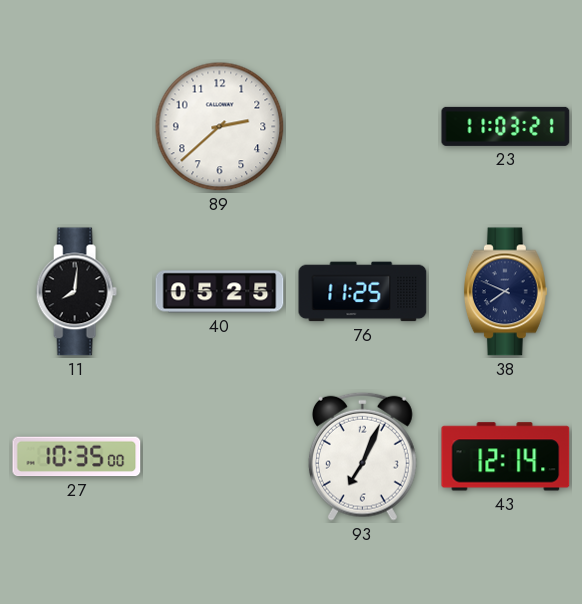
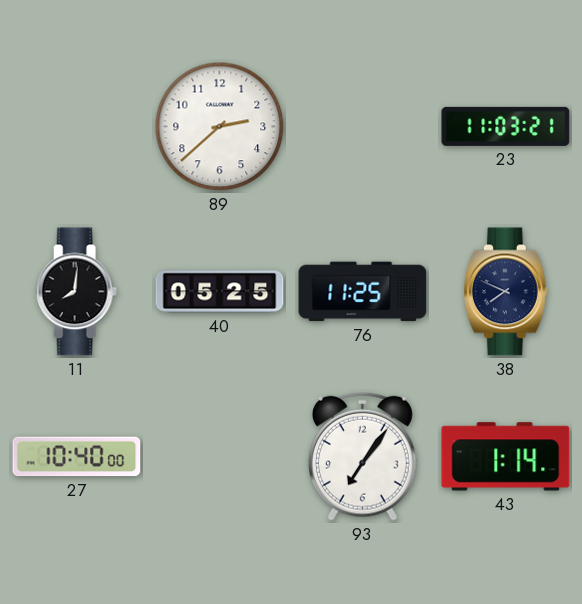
27: 10:35 -> 10:40
93: 7:04 -> 7:06
43: 12:14 -> 1:14
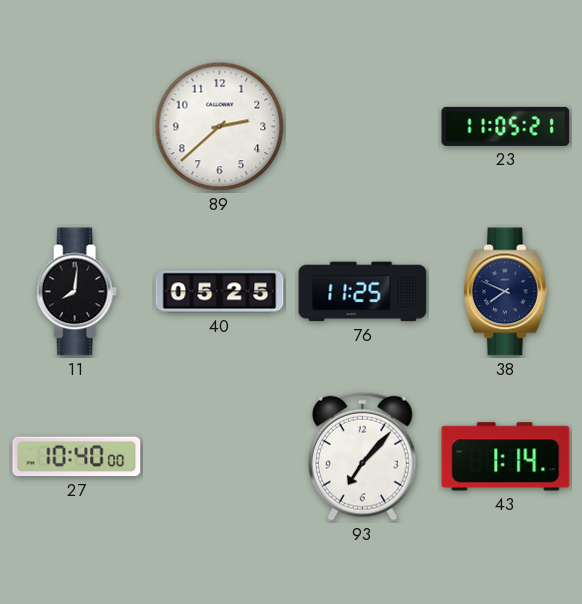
23: 11:03 -> 11:05
93: 7:06 -> 7:07
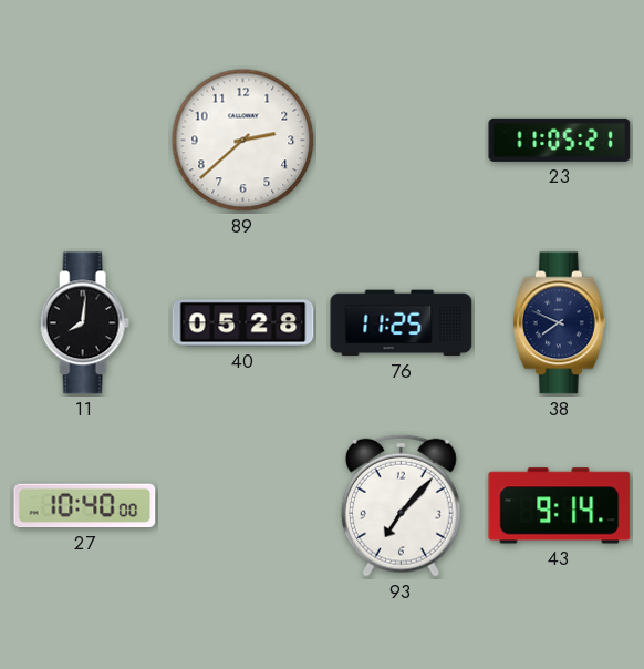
40: 05:25 -> 05:28
43: 1:14 -> 9:14
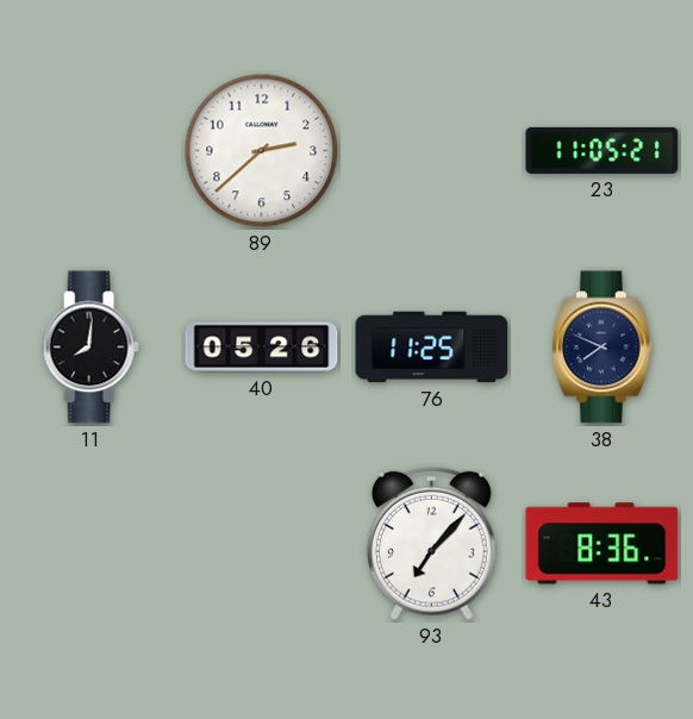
40: 05:28 -> 05:26
27: 10:40 -> none
43: 9:14 -> 8:36
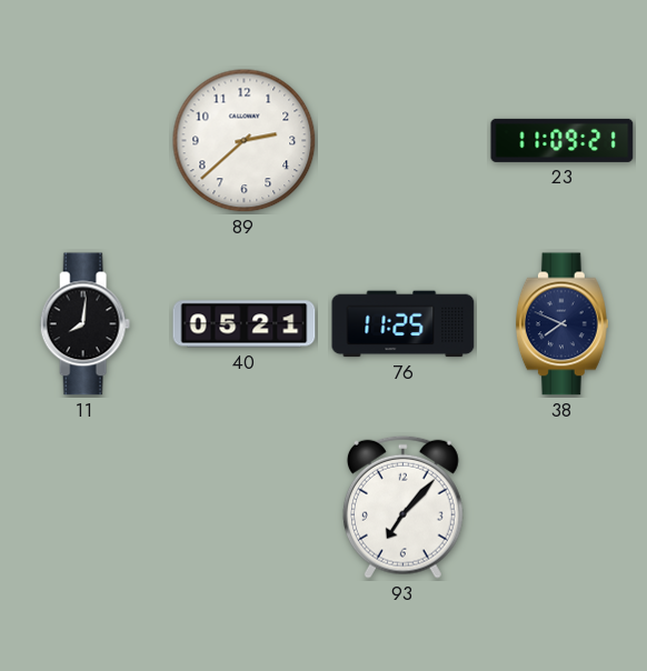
23: 11:05 -> 11:09
40: 05:26 -> 05:21
43: 8:36 -> none
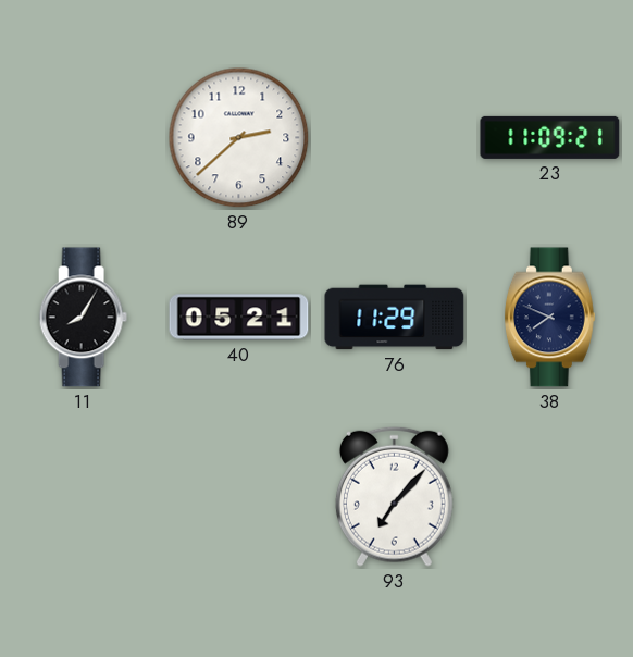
11: 8:01 -> 8:05
76: 11:25 -> 11:29
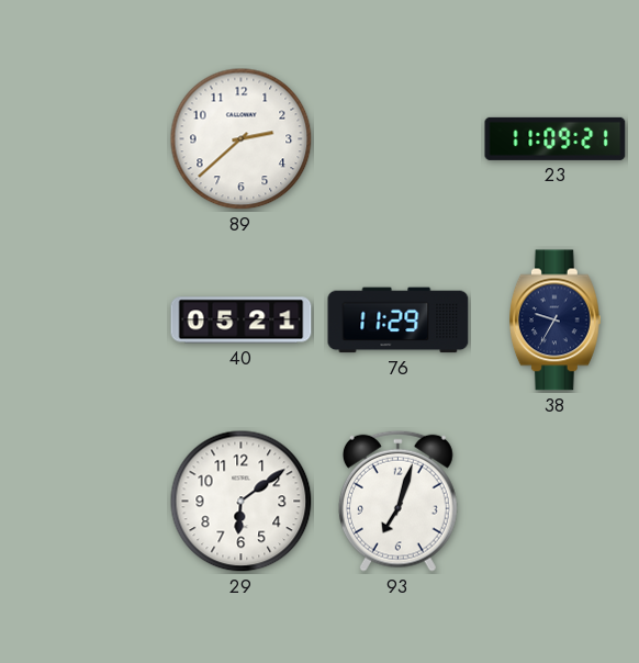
11: 8:05 -> none
38: 7:49 -> 9:35
29: none -> 6:09
93: 7:07 -> 7:03
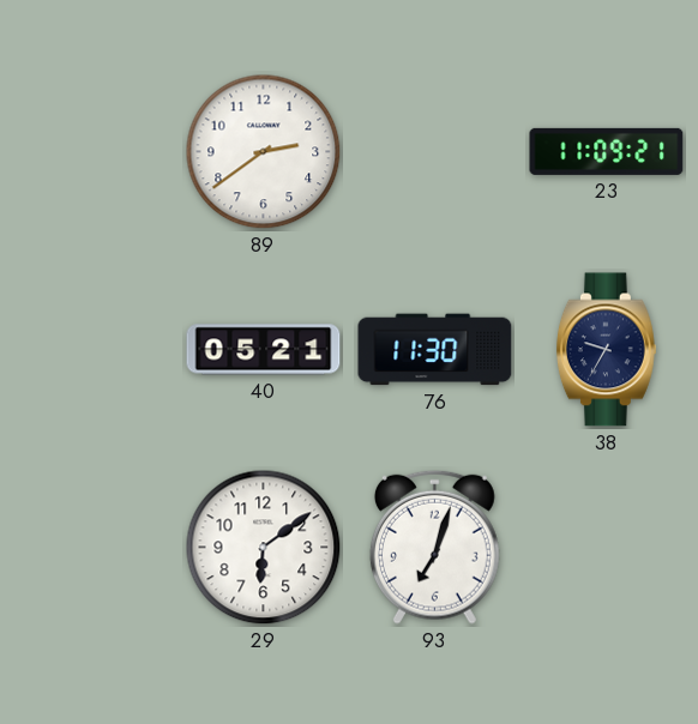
89: 2:38 -> 2:39
76: 11:29 -> 11:30
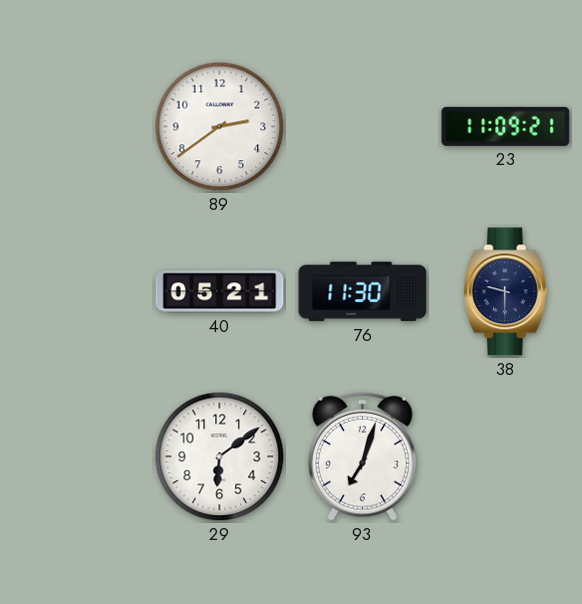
38: 9:35 -> 9:30
